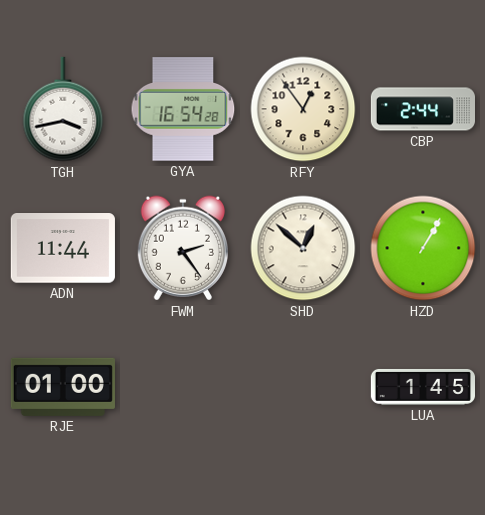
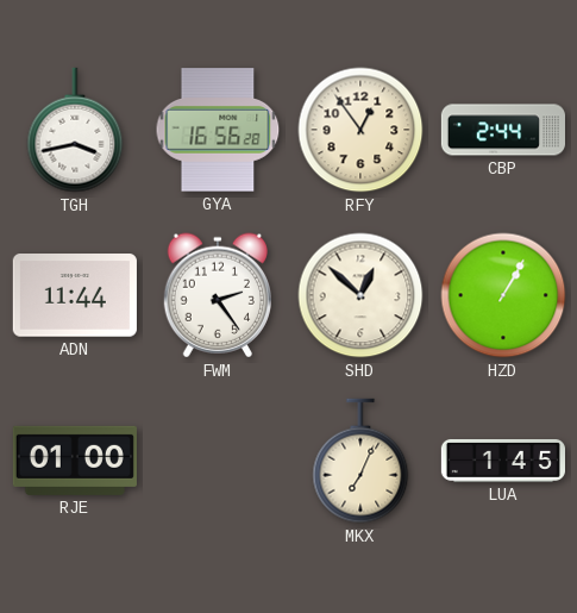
GYA: 16:54 -> 16:56
MKX: none -> 7:04
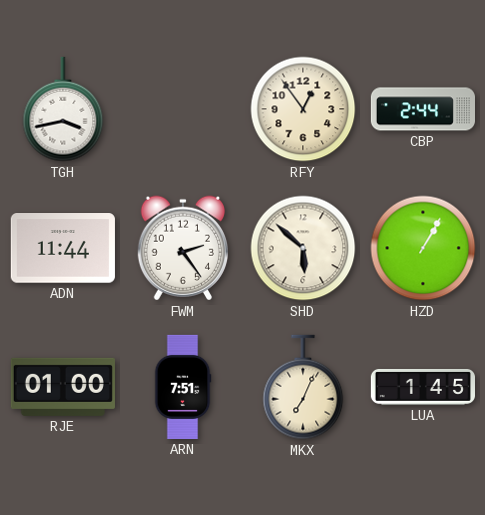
GYA: 16:56 -> none
SHD: 12:52 -> 5:52
ARN: none -> 7:51
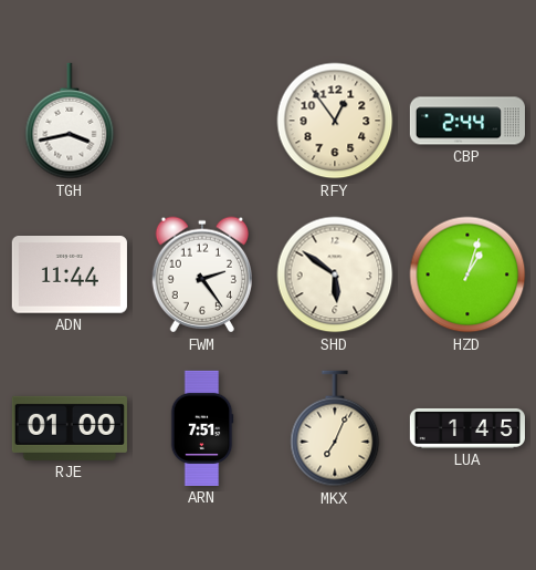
SHD: 5:52 -> 5:51
HZD: 1:05 -> 1:03
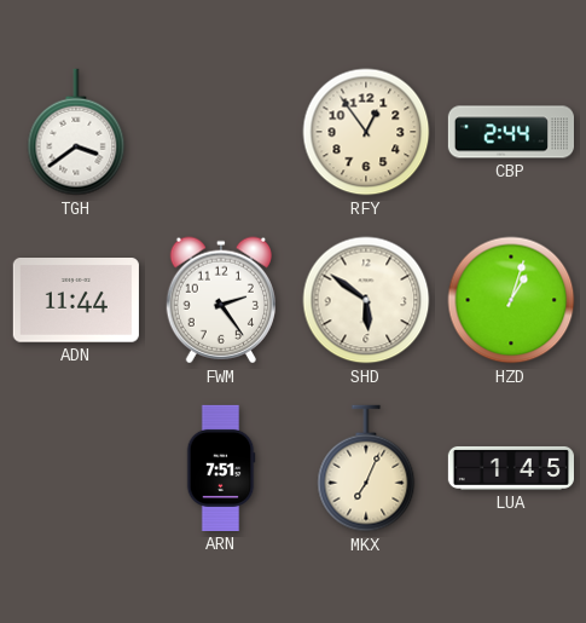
TGH: 3:43 -> 3:39
RJE: 01:00 -> none
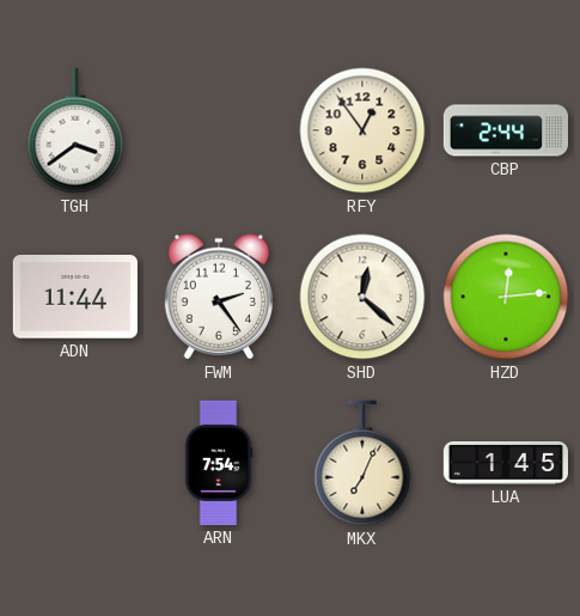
SHD: 5:51 -> 12:22
HZD: 1:03 -> 12:14
ARN: 7:51 -> 7:54
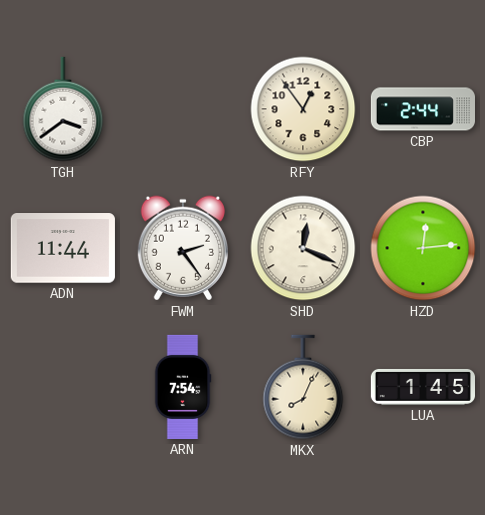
SHD: 12:22 -> 12:19
MKX: 7:04 -> 8:04
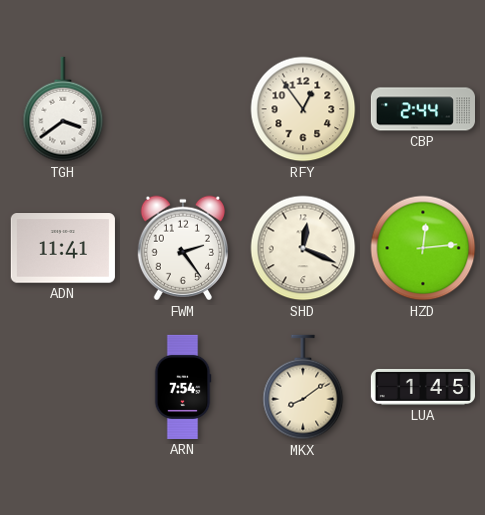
ADN: 11:44 -> 11:41
MKX: 8:04 -> 8:09
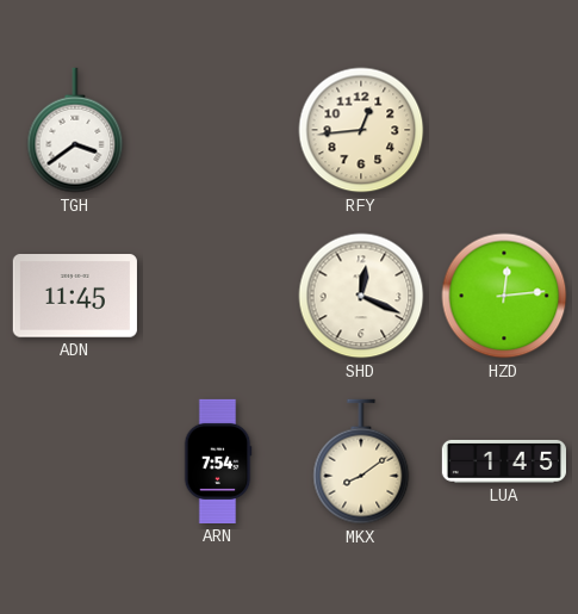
RFY: 12:54 -> 12:44
CBP: 2:44 -> none
ADN: 11:41 -> 11:45
FWM: 2:24 -> none
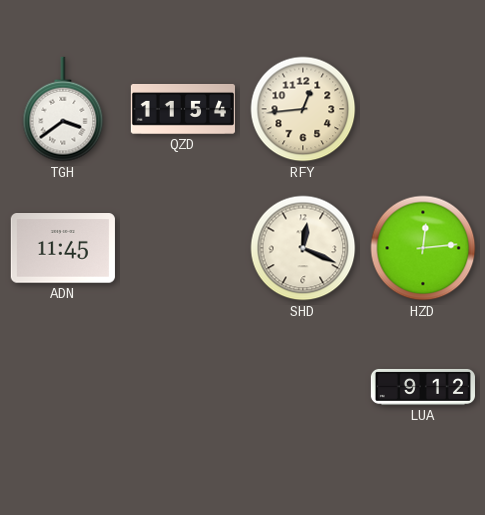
QZD: none -> 11:54
ARN: 7:54 -> none
MKX: 8:09 -> none
LUA: 1:45 -> 9:12
